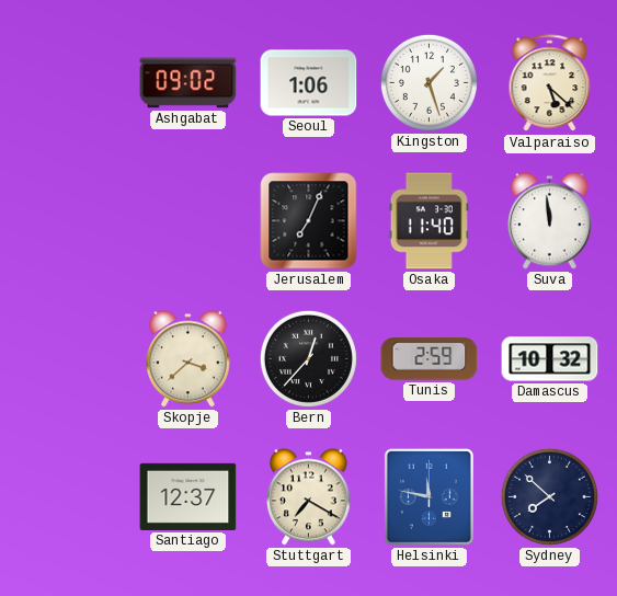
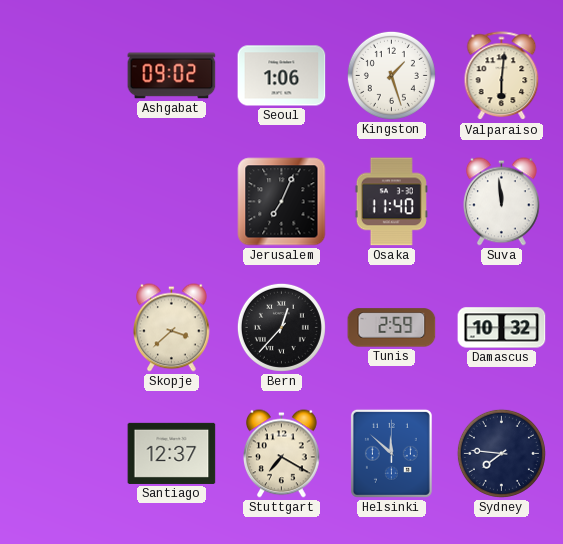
Valparaiso: 5:22 -> 6:01
Helsinki: 11:47 -> 11:52
Sydney: 7:52 -> 7:46
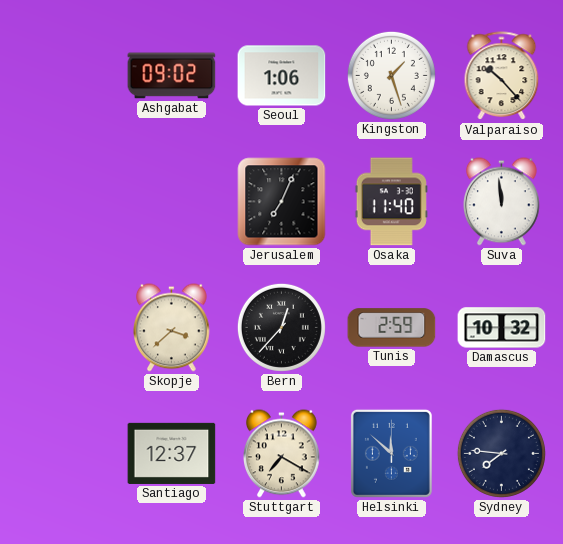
Valparaiso: 6:01 -> 10:23
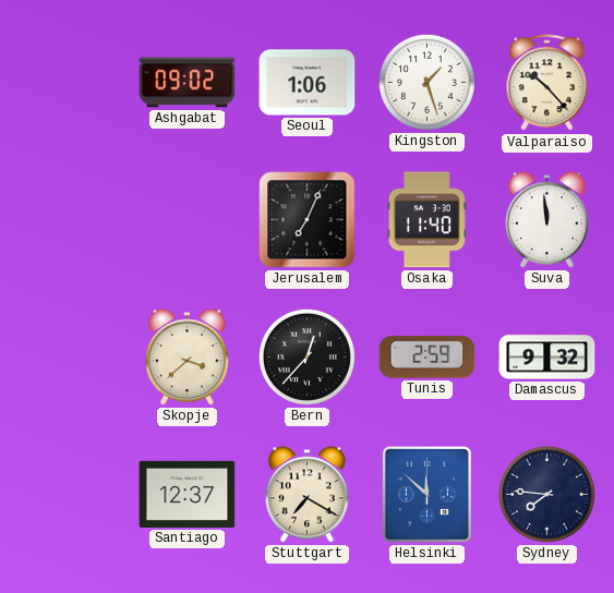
Damascus: 10:32 -> 9:32
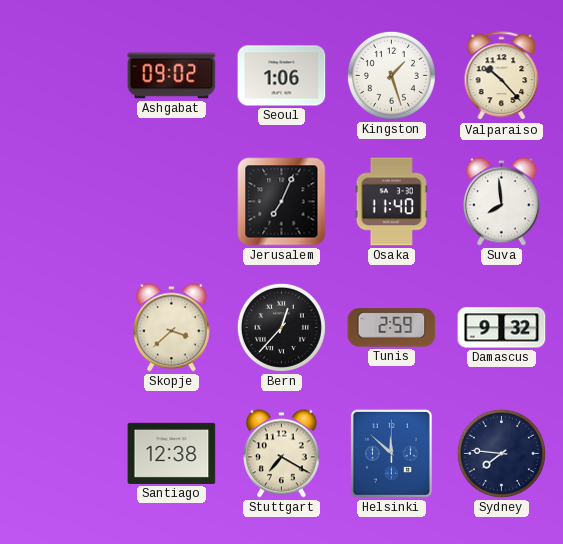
Suva: 11:59 -> 7:59
Santiago: 12:37 -> 12:38
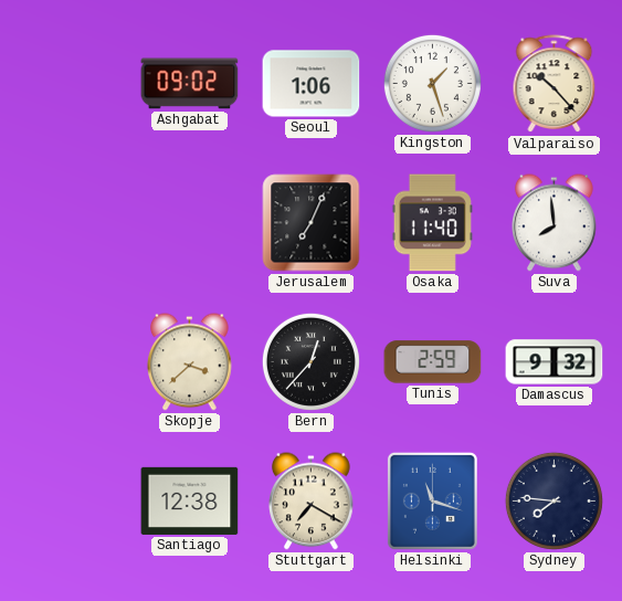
Helsinki: 11:52 -> 11:18
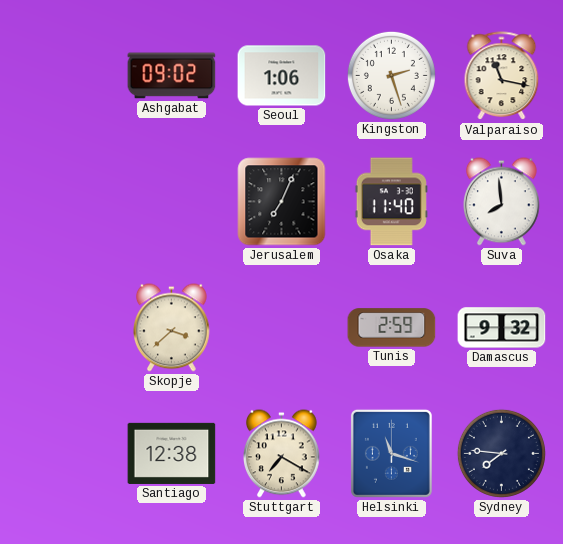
Kingston: 1:27 -> 2:27
Valparaiso: 10:23 -> 11:17
Bern: 12:37 -> none
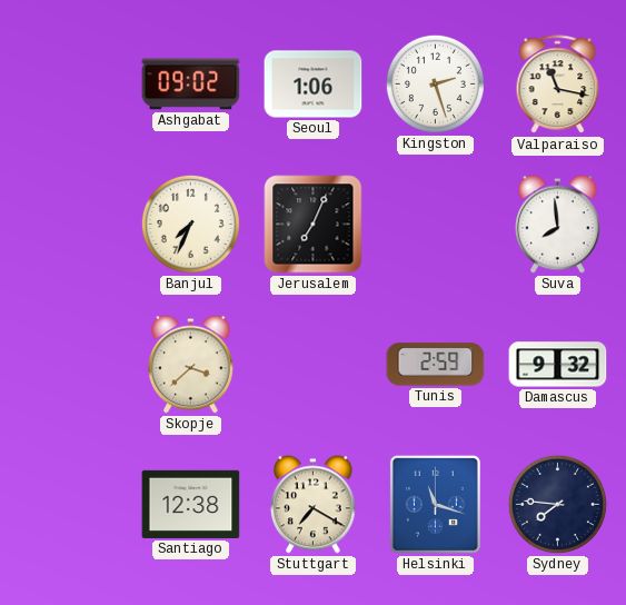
Banjul: none -> 7:34
Osaka: 11:40 -> none
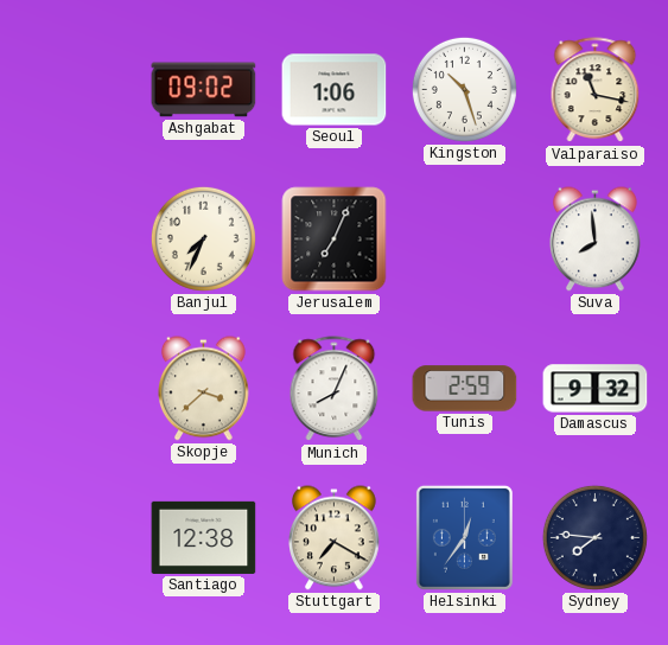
Kingston: 2:27 -> 10:27
Munich: none -> 8:04
Helsinki: 11:18 -> 12:36
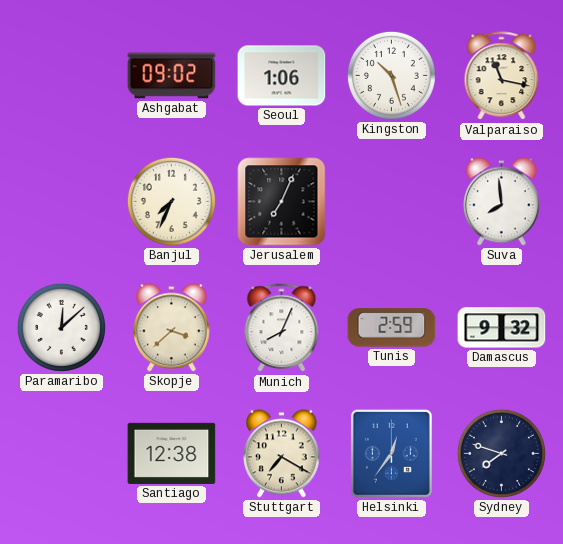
Paramaribo: none -> 12:08
Sydney: 7:46 -> 7:48
